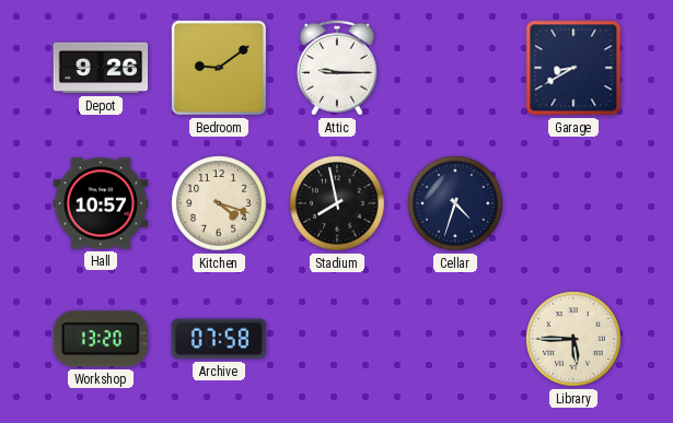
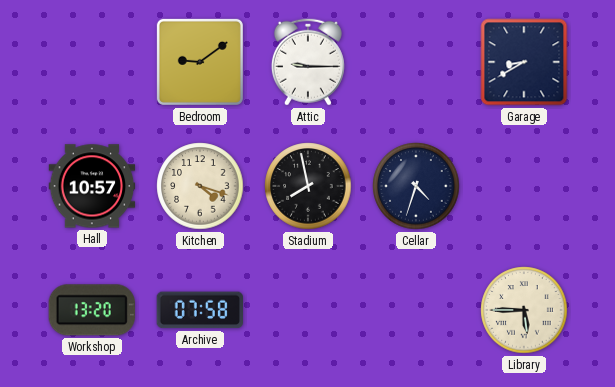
Depot: 9:26 -> none
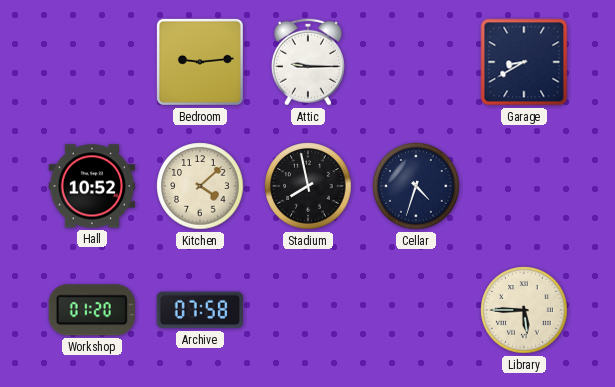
Bedroom: 9:09 -> 9:14
Hall: 10:57 -> 10:52
Kitchen: 4:18 -> 4:08
Workshop: 13:20 -> 01:20
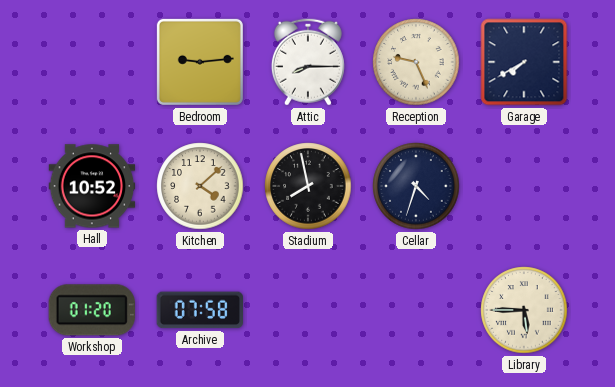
Attic: 9:15 -> 8:15
Reception: none -> 9:26
Garage: 8:40 -> 7:40
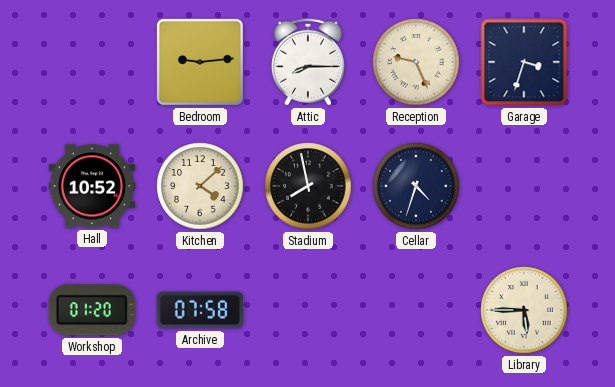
Garage: 7:40 -> 3:33
